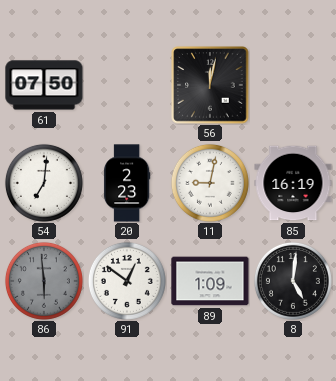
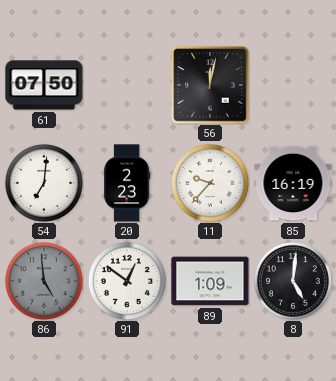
11: 9:02 -> 9:37
86: 5:59 -> 4:59
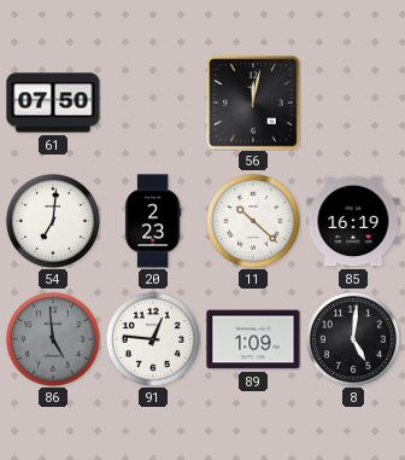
11: 9:37 -> 10:22
91: 12:51 -> 12:46
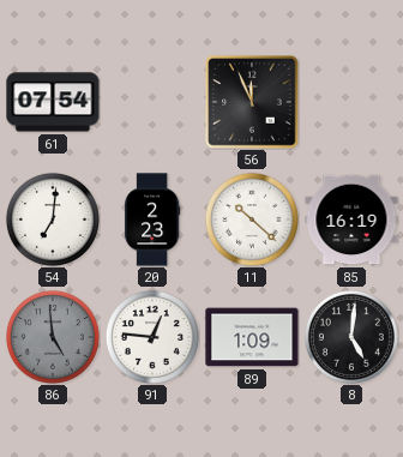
61: 07:50 -> 07:54
56: 12:02 -> 11:56
